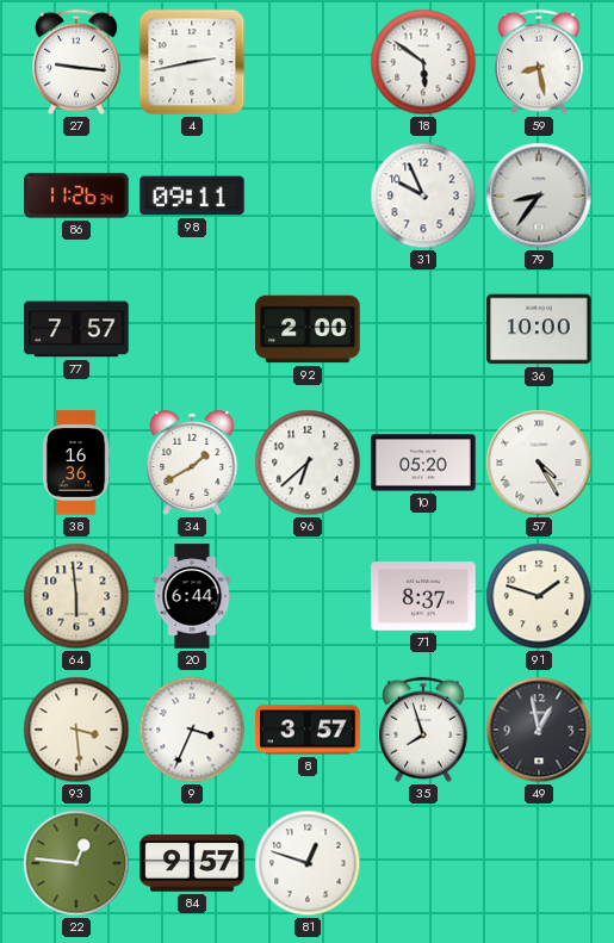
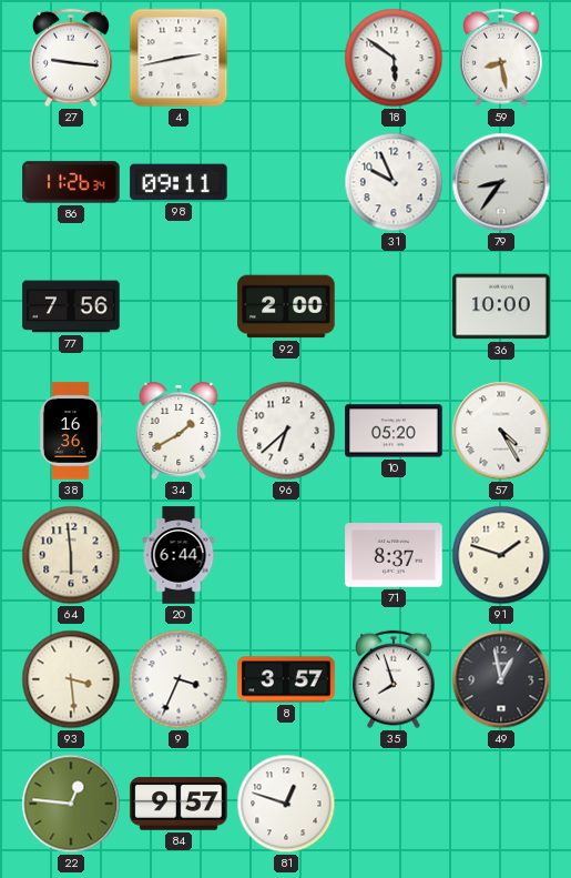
77: 7:57 -> 7:56
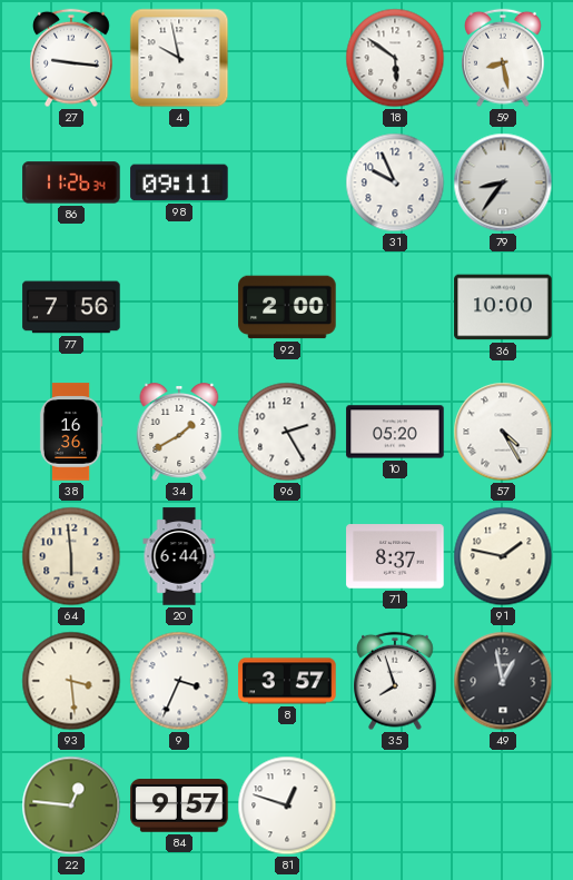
4: 2:43 -> 9:58
96: 6:38 -> 2:25
91: 1:48 -> 1:47
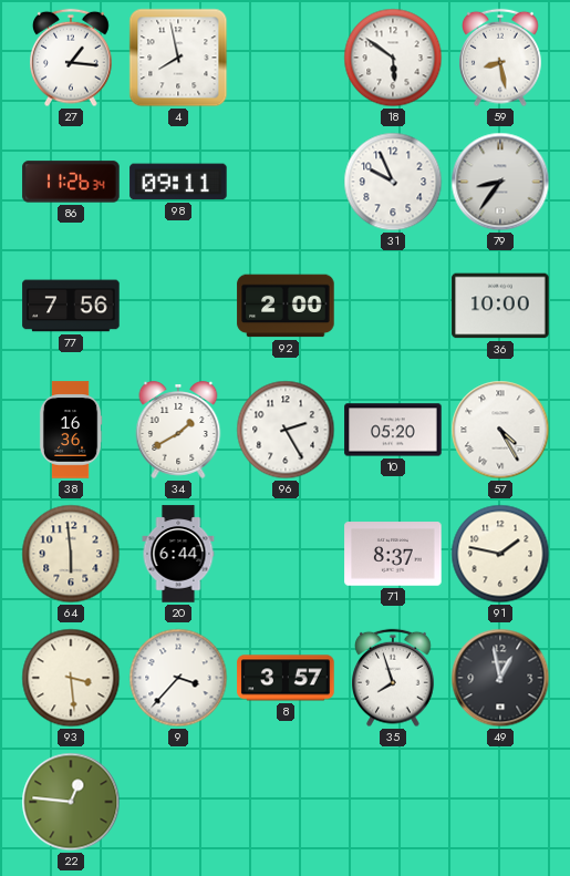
27: 9:16 -> 1:16
4: 9:58 -> 7:58
9: 3:34 -> 3:37
84: 9:57 -> none
81: 12:48 -> none
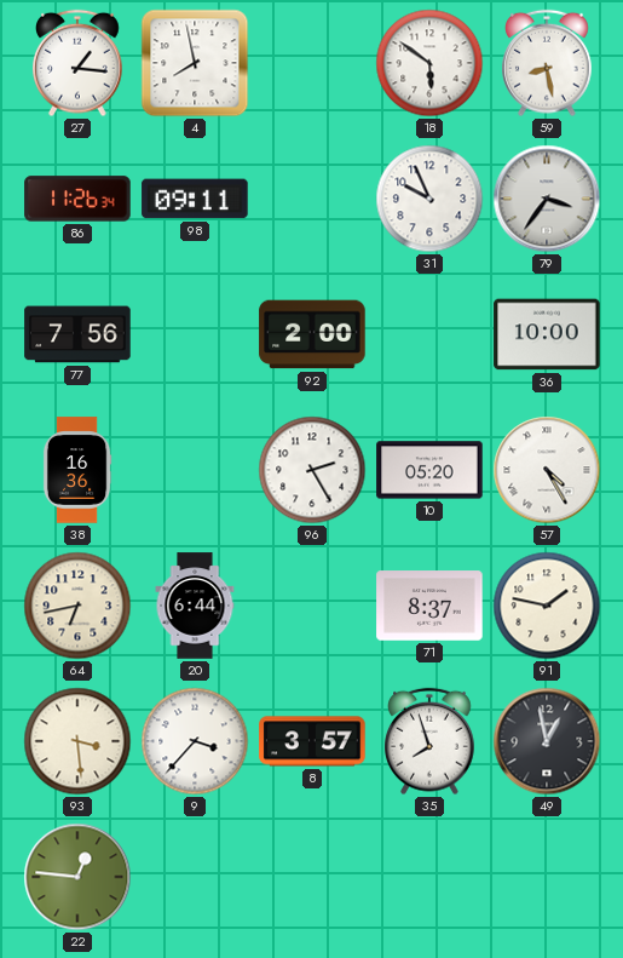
79: 8:36 -> 3:36
34: 1:40 -> none
64: 5:59 -> 6:43
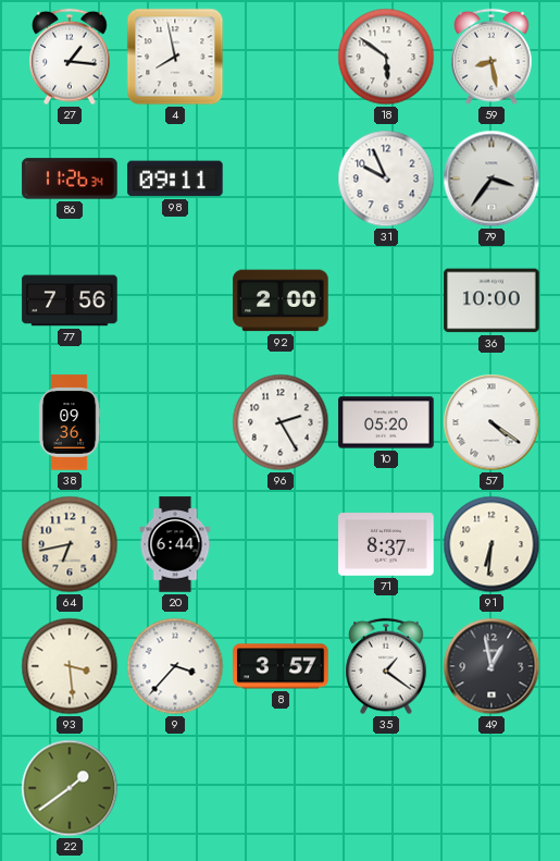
38: 16:36 -> 09:36
57: 4:25 -> 4:21
91: 1:47 -> 6:31
35: 7:57 -> 1:21
22: 12:46 -> 1:39
